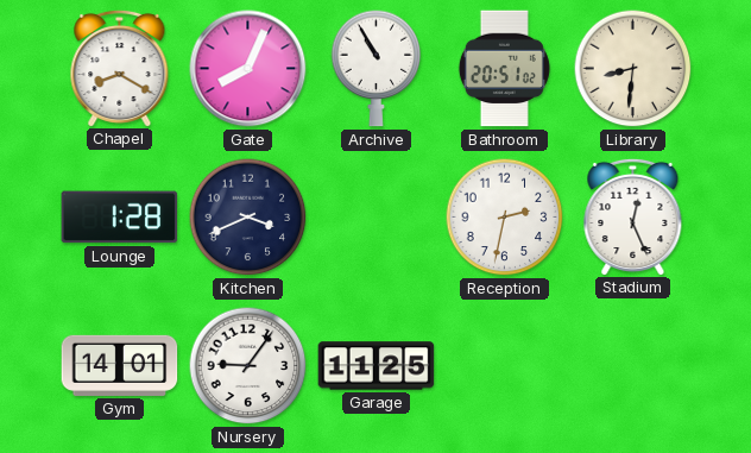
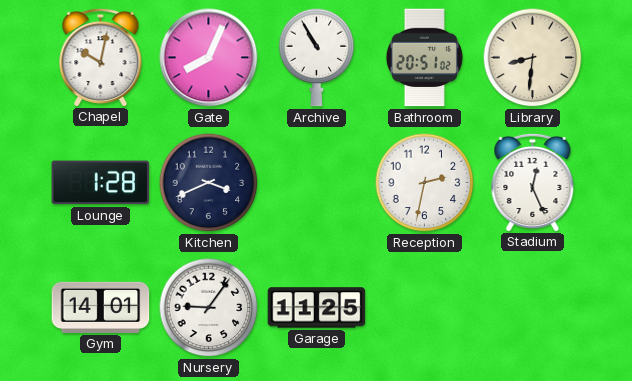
Chapel: 8:20 -> 10:02
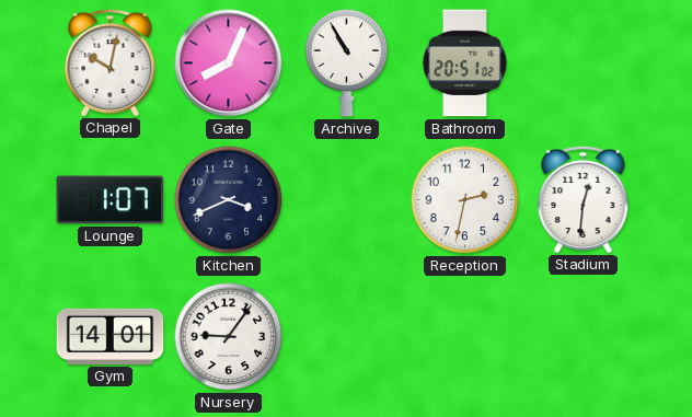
Library: 8:31 -> none
Lounge: 1:28 -> 1:07
Stadium: 12:26 -> 12:31
Garage: 11:25 -> none
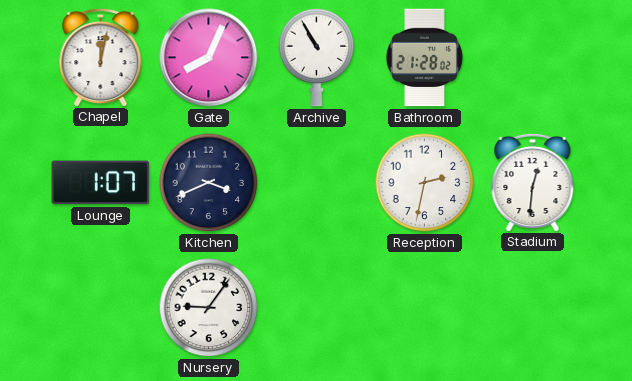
Chapel: 10:02 -> 12:02
Bathroom: 20:51 -> 21:28
Gym: 14:01 -> none
